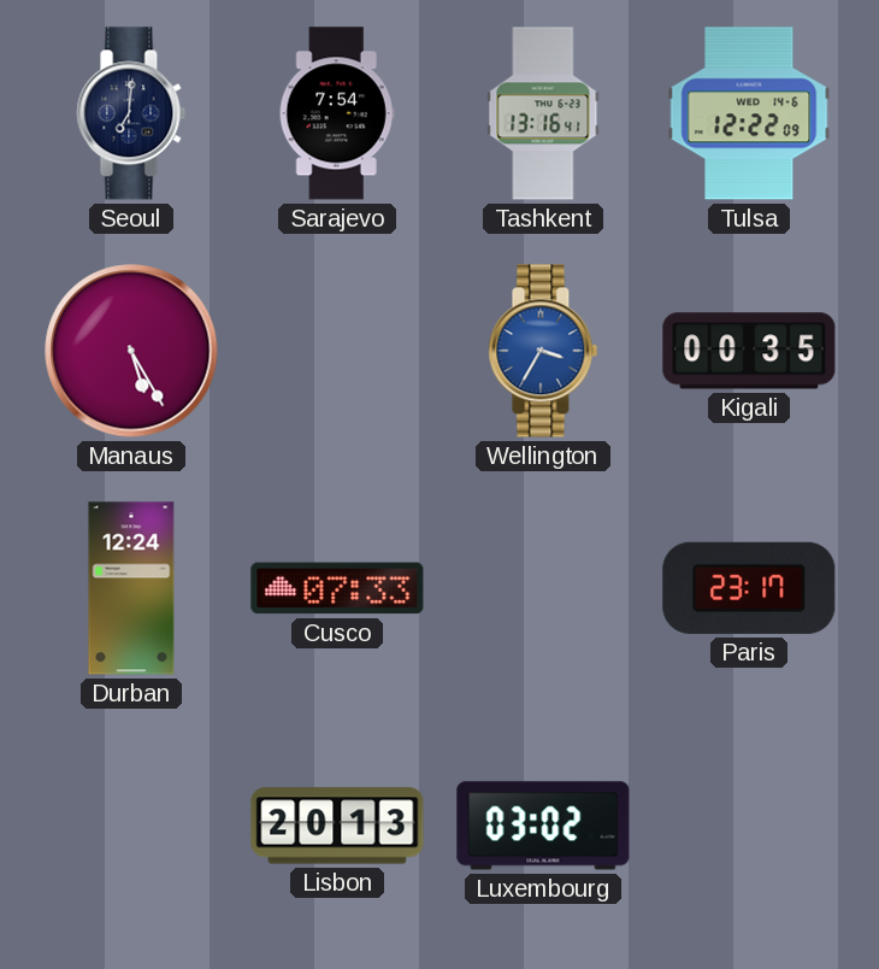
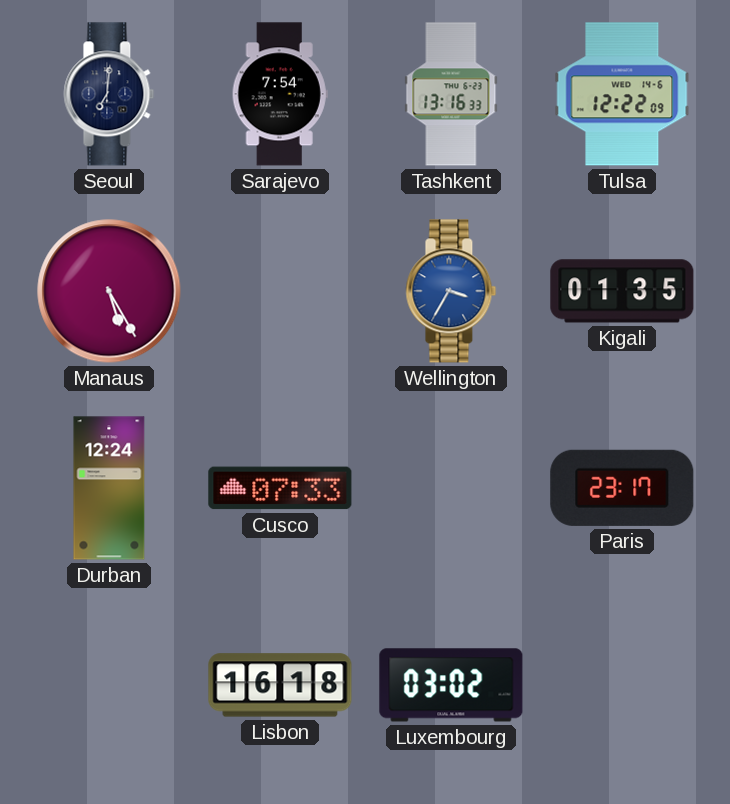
Tashkent: 13:16:41 -> 13:16:33
Kigali: 00:35 -> 01:35
Lisbon: 20:13 -> 16:18
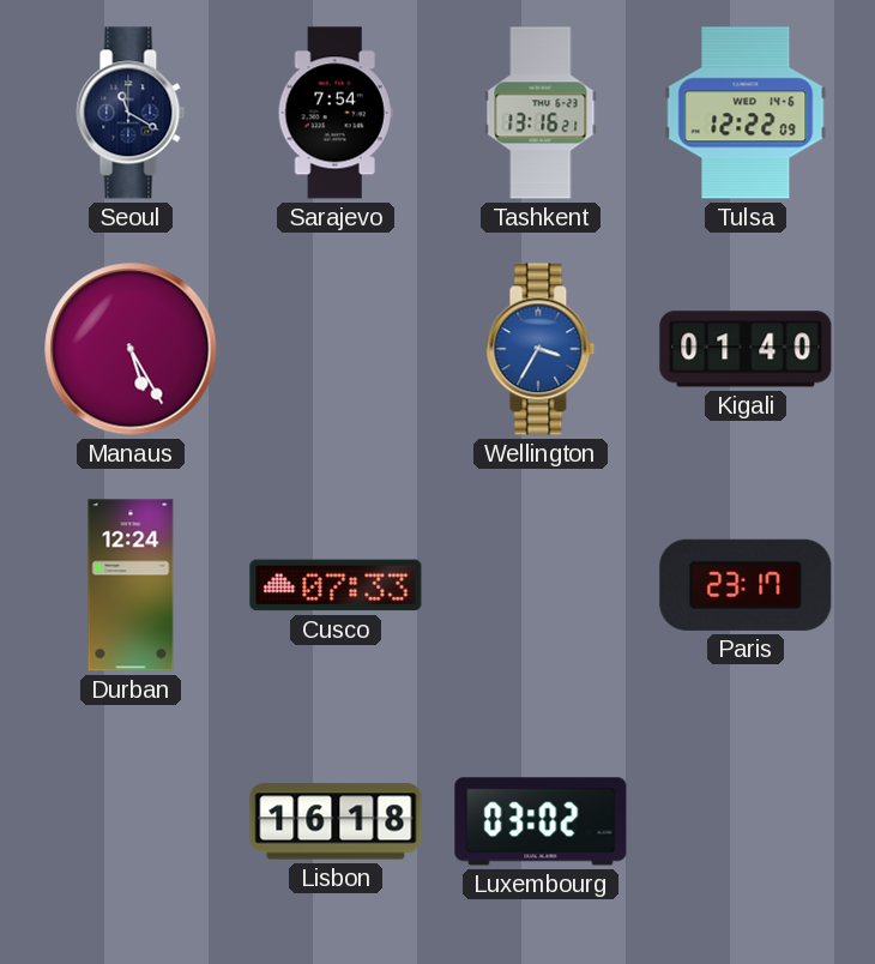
Seoul: 7:01 -> 11:20
Tashkent: 13:16:33 -> 13:16:21
Kigali: 01:35 -> 01:40
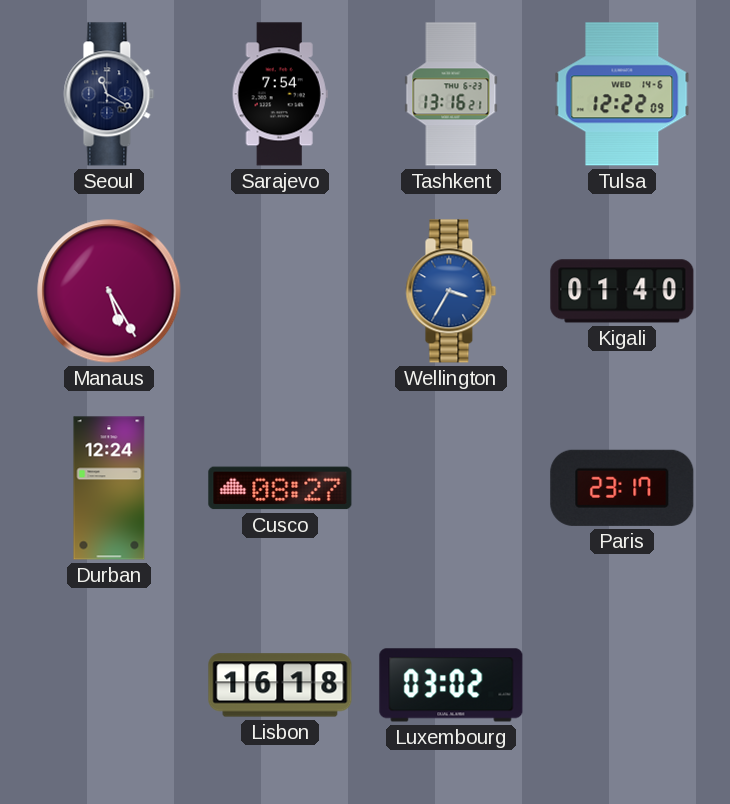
Cusco: 07:33 -> 08:27
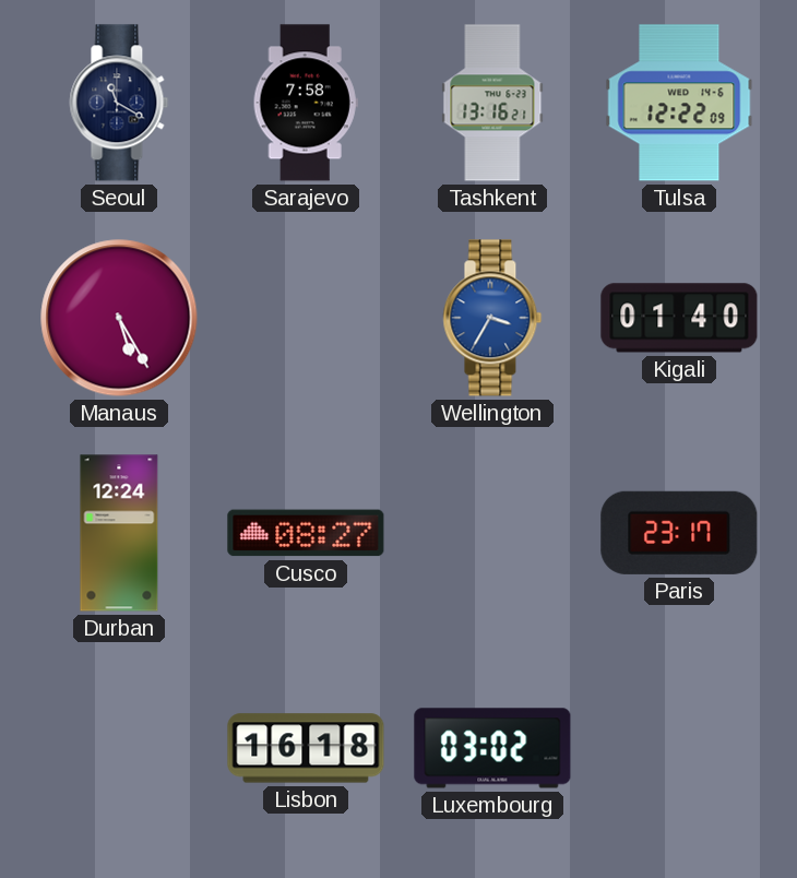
Sarajevo: 7:54 -> 7:58
